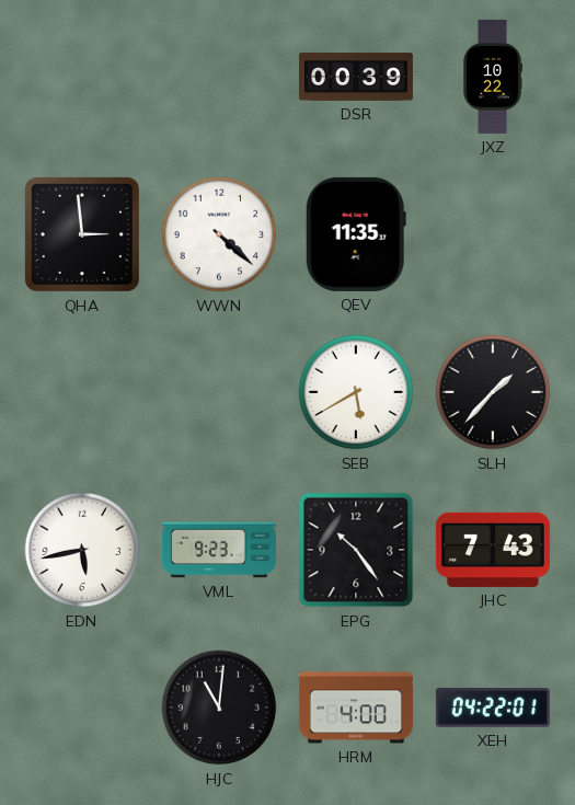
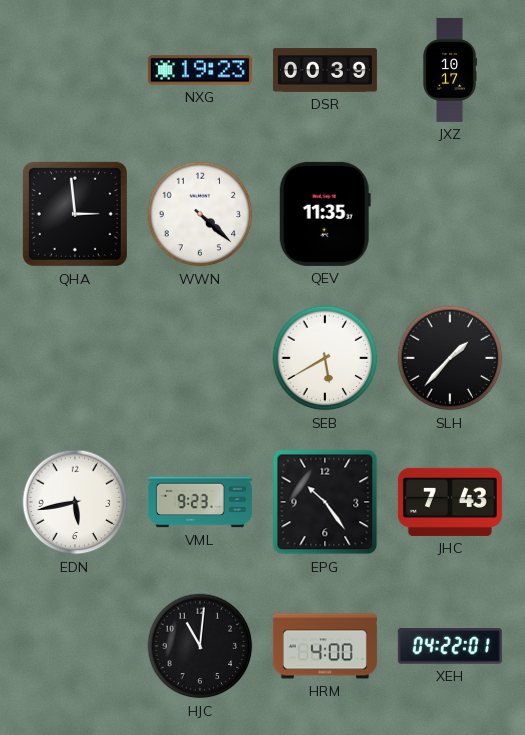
NXG: none -> 19:23
JXZ: 10:22 -> 10:17
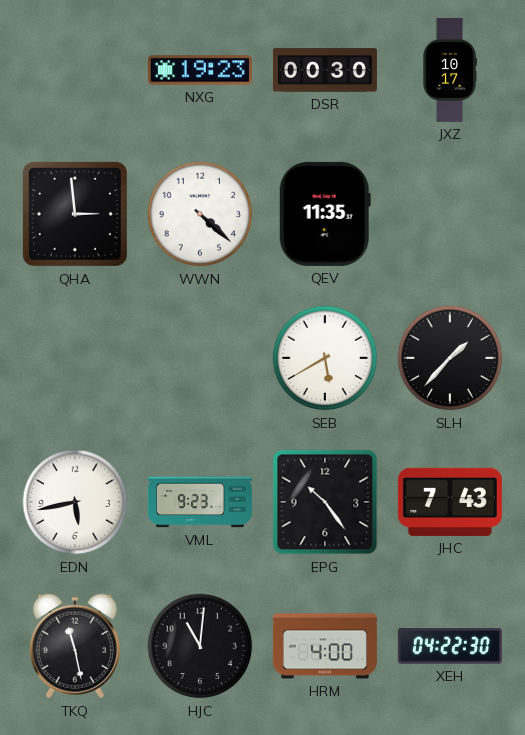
DSR: 00:39 -> 00:30
TKQ: none -> 11:28
XEH: 04:22:01 -> 04:22:30
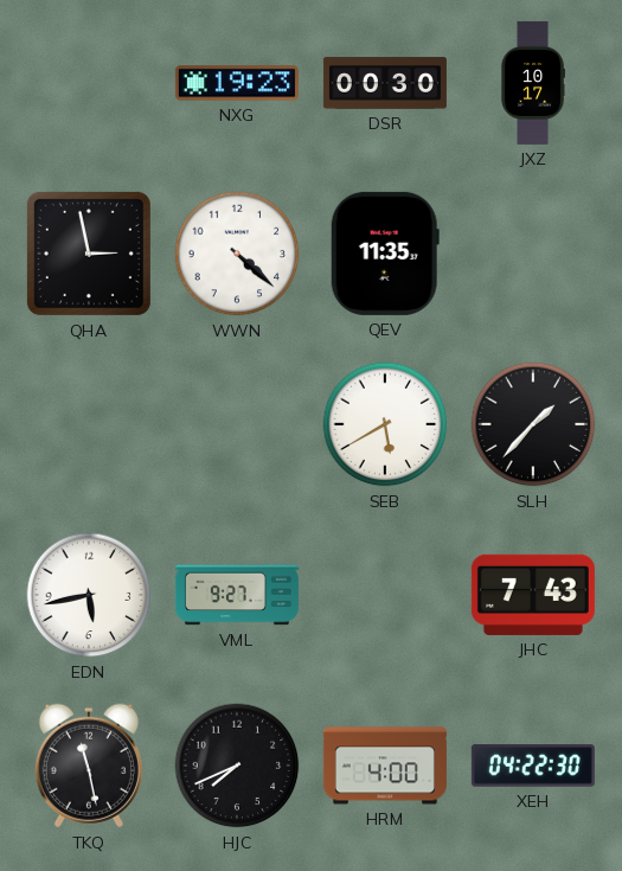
QHA: 2:59 -> 2:58
VML: 9:23 -> 9:27
EPG: 10:24 -> none
HJC: 11:01 -> 7:41
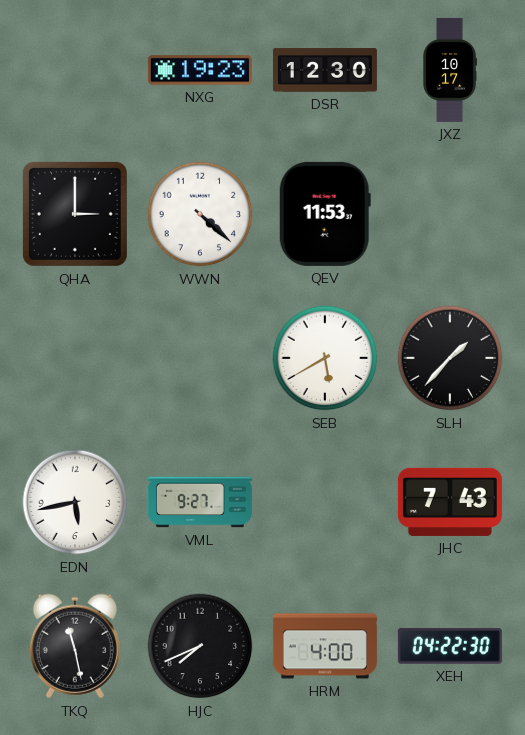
DSR: 00:30 -> 12:30
QHA: 2:58 -> 3:00
QEV: 11:35 -> 11:53
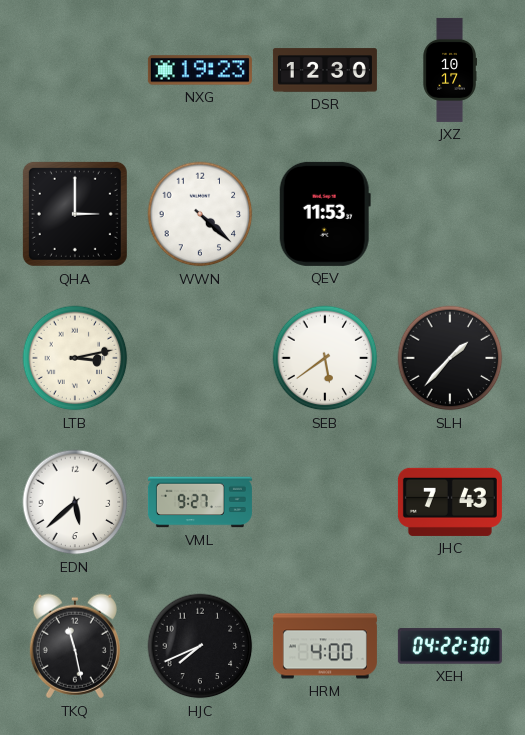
LTB: none -> 3:13
SEB: 5:40 -> 5:39
EDN: 5:43 -> 5:38
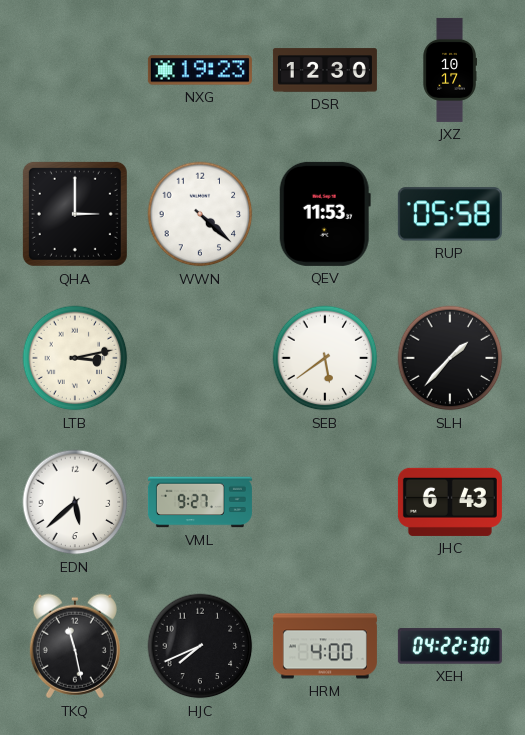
RUP: none -> 05:58
JHC: 7:43 -> 6:43
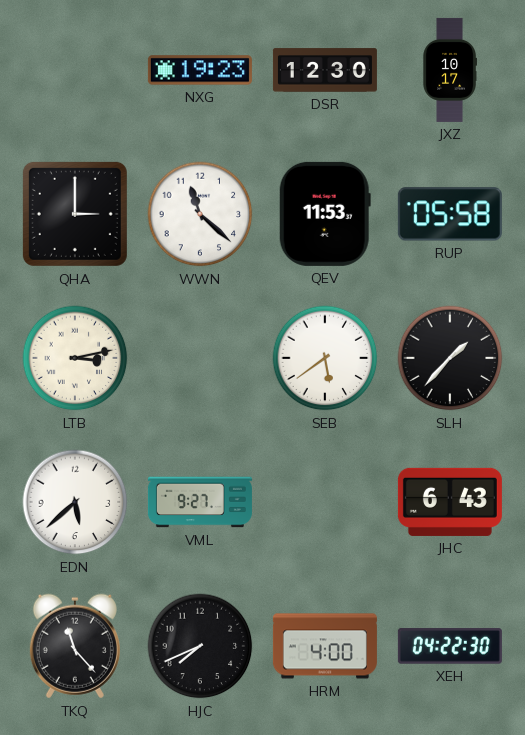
WWN: 4:22 -> 11:22
TKQ: 11:28 -> 11:23
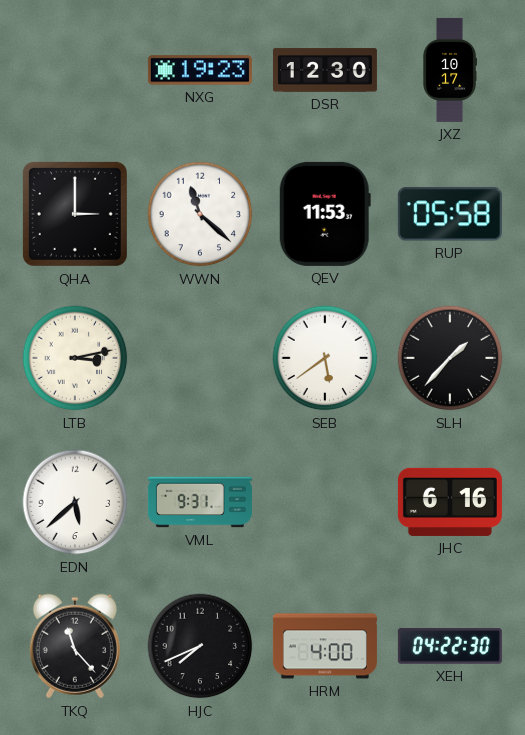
VML: 9:27 -> 9:31
JHC: 6:43 -> 6:16
